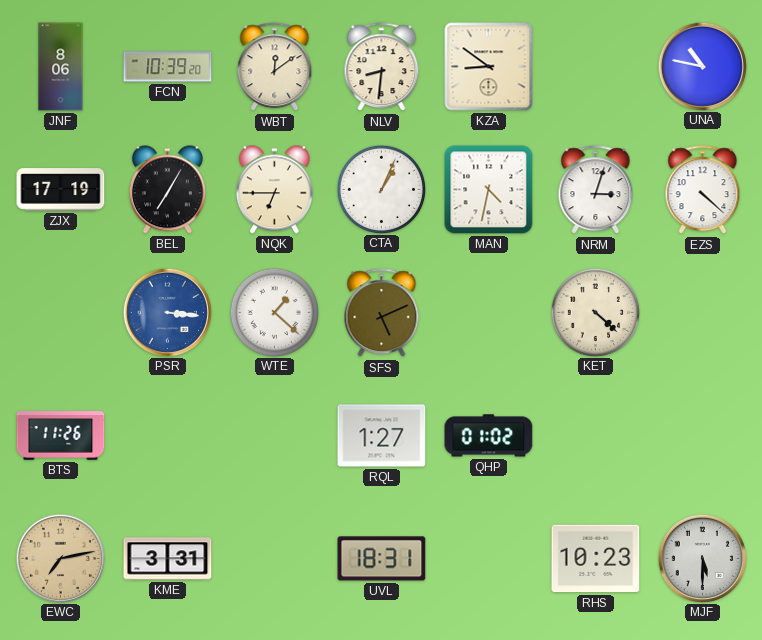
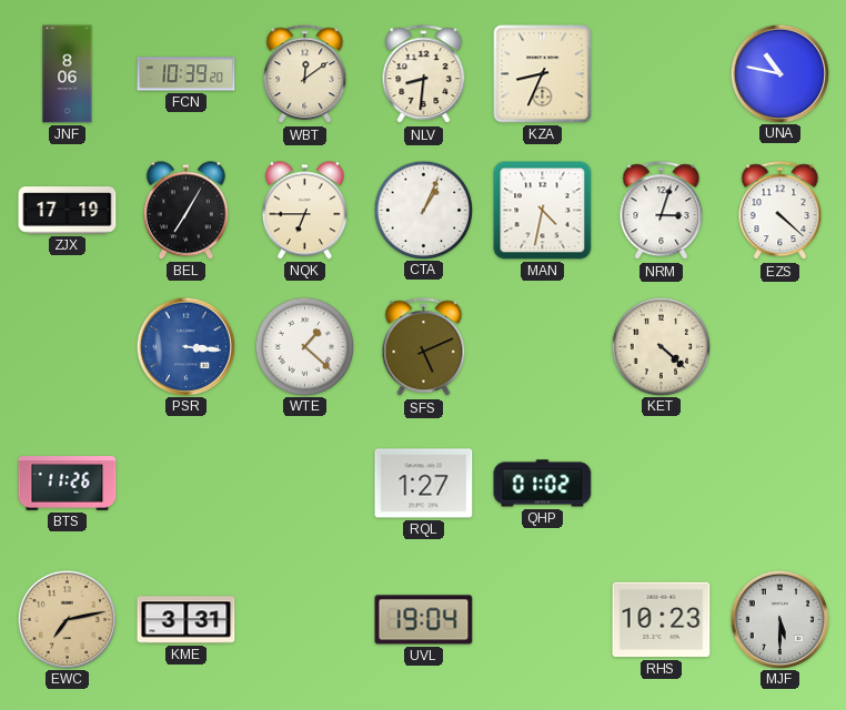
KZA: 8:51 -> 8:34
UVL: 18:31 -> 19:04
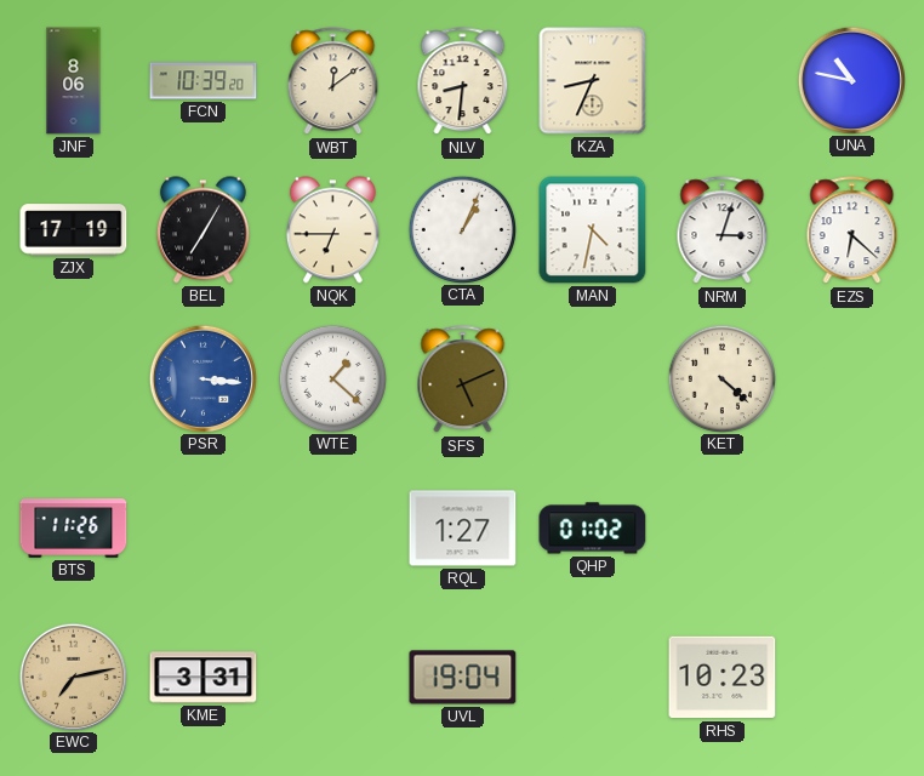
EZS: 4:22 -> 6:22
MJF: 5:30 -> none
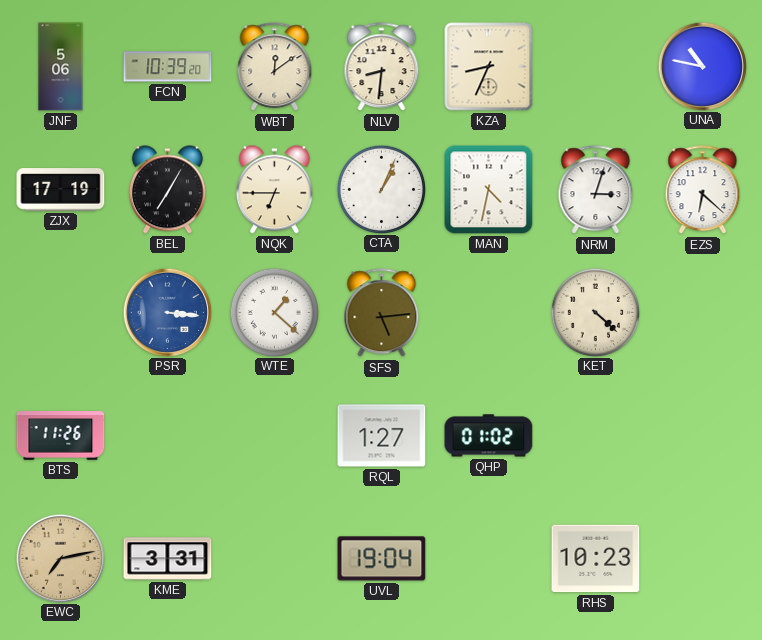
JNF: 8:06 -> 5:06
SFS: 5:11 -> 5:14
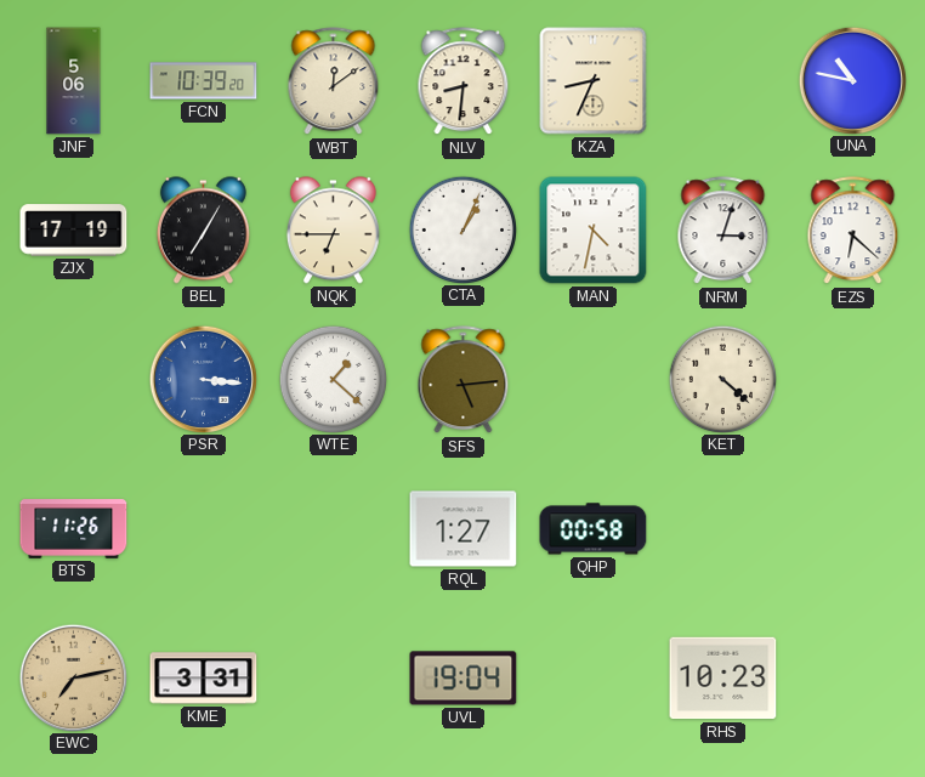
QHP: 01:02 -> 00:58
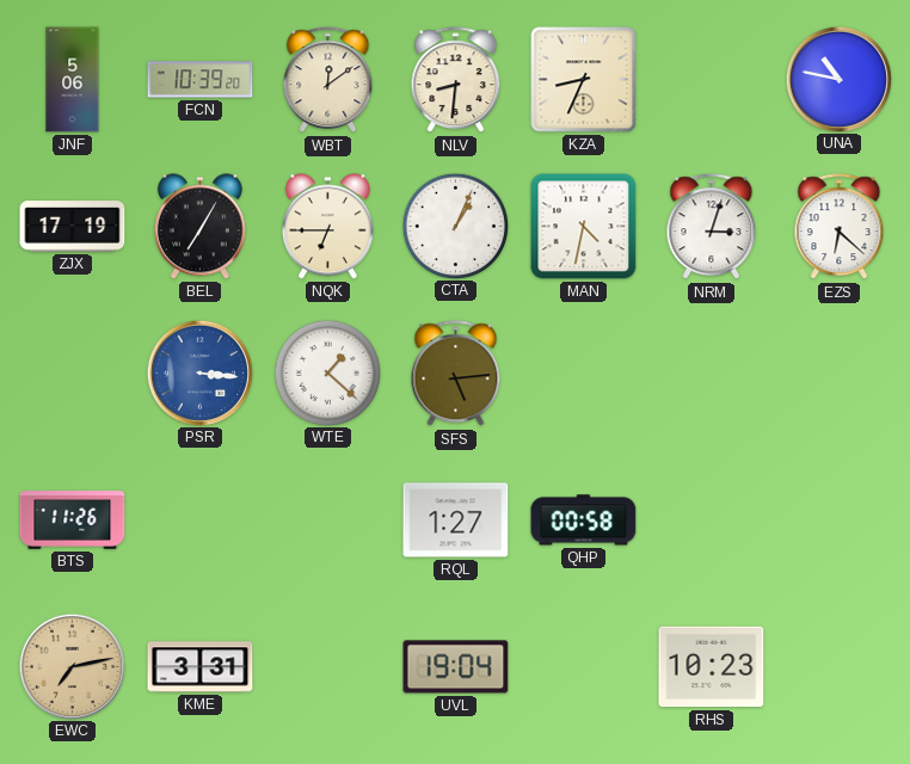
KET: 4:22 -> none
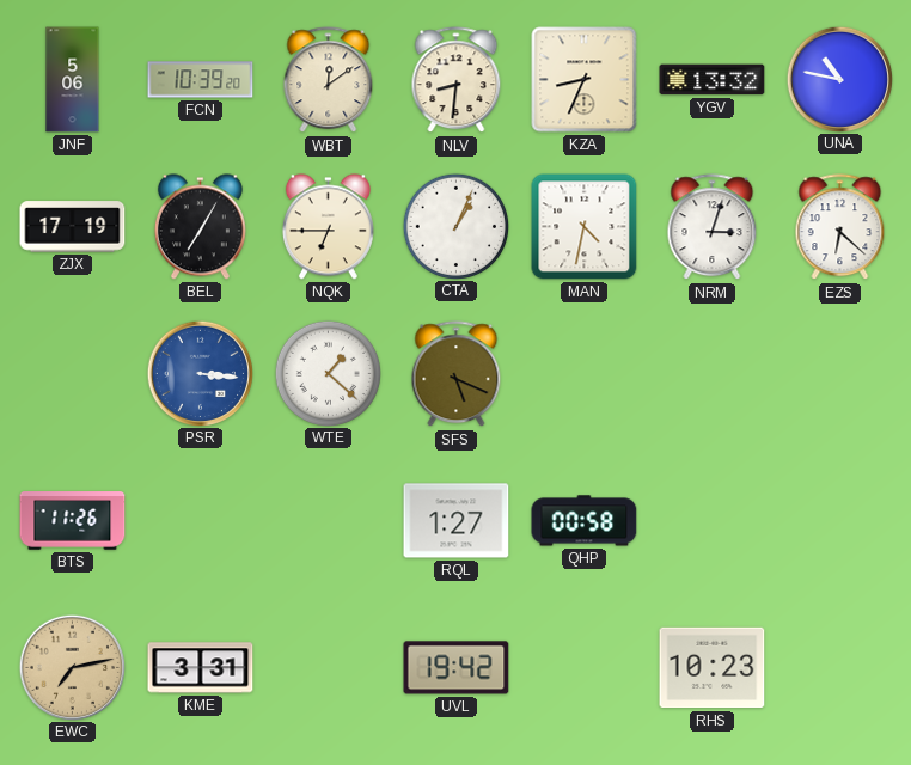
YGV: none -> 13:32
SFS: 5:14 -> 5:19
UVL: 19:04 -> 19:42
